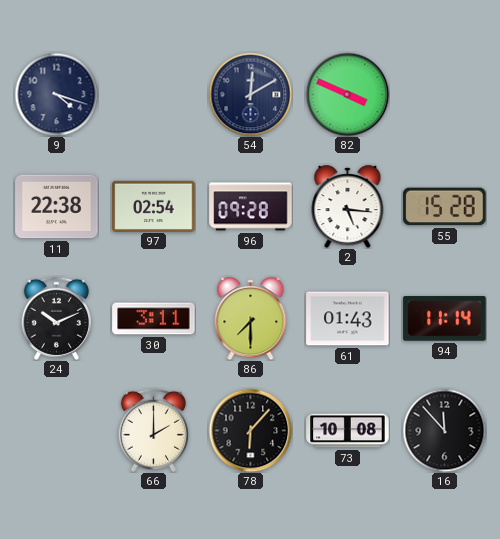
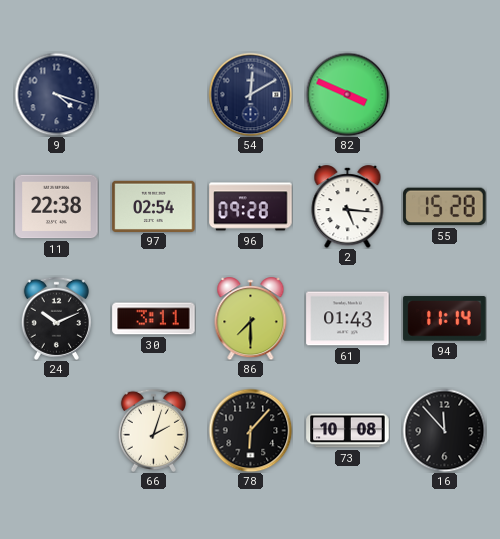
66: 2:00 -> 2:03
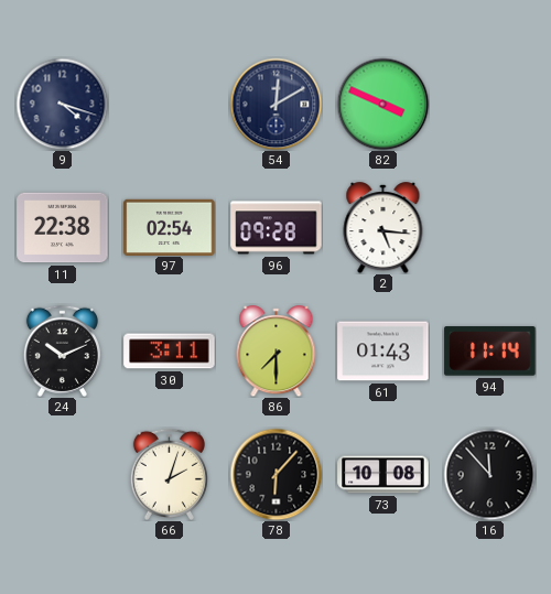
55: 15:28 -> none
